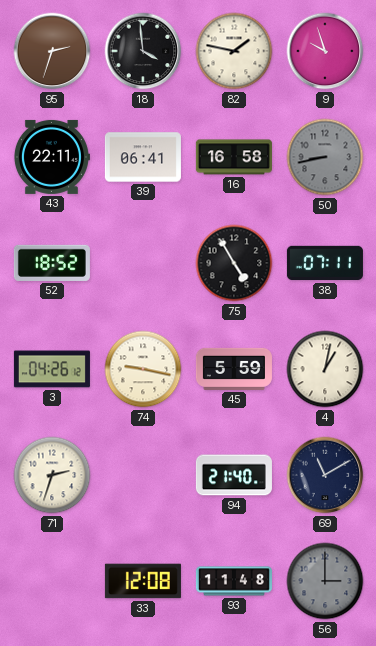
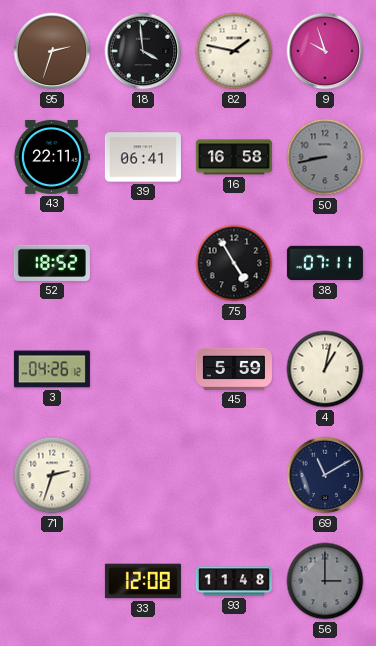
74: 9:17 -> none
94: 21:40 -> none
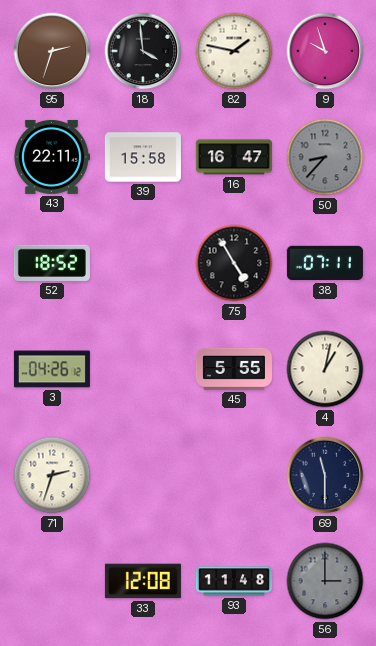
39: 06:41 -> 15:58
16: 16:58 -> 16:47
50: 8:43 -> 8:37
45: 5:59 -> 5:55
69: 11:10 -> 11:30
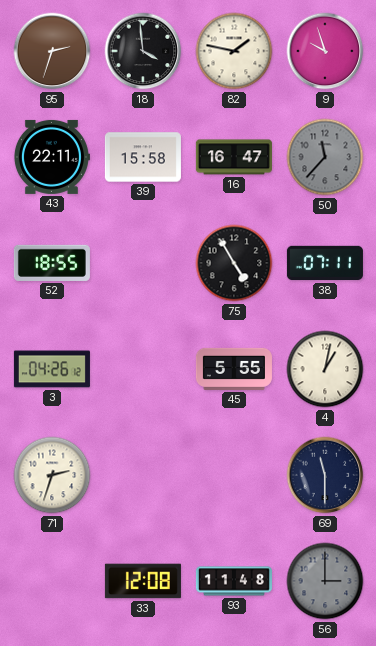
50: 8:37 -> 11:37
52: 18:52 -> 18:55
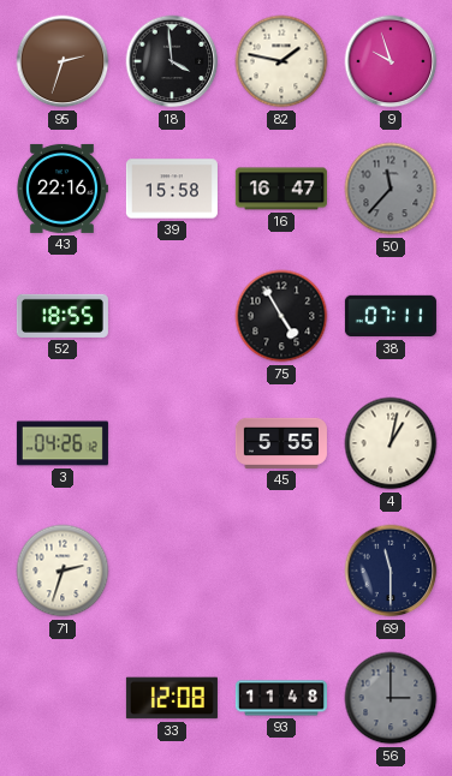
43: 22:11 -> 22:16
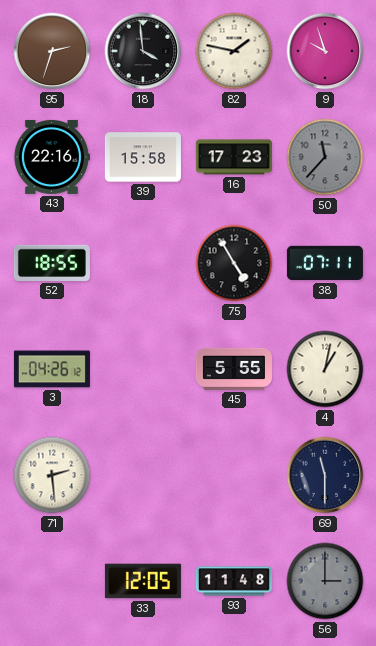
16: 16:47 -> 17:23
71: 2:33 -> 2:29
33: 12:08 -> 12:05
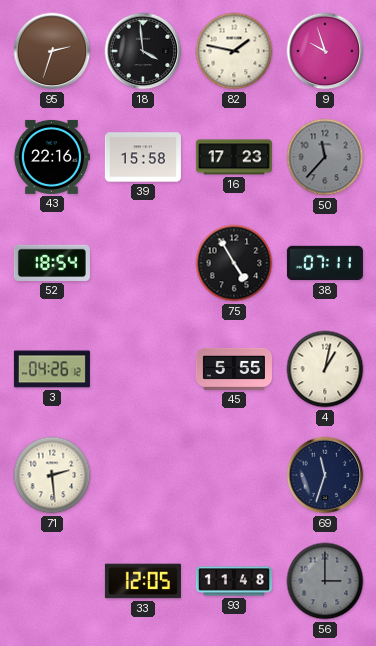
52: 18:55 -> 18:54
69: 11:30 -> 11:33
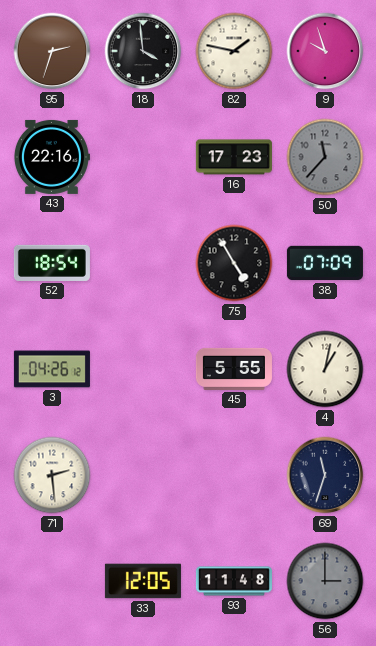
39: 15:58 -> none
38: 07:11 -> 07:09
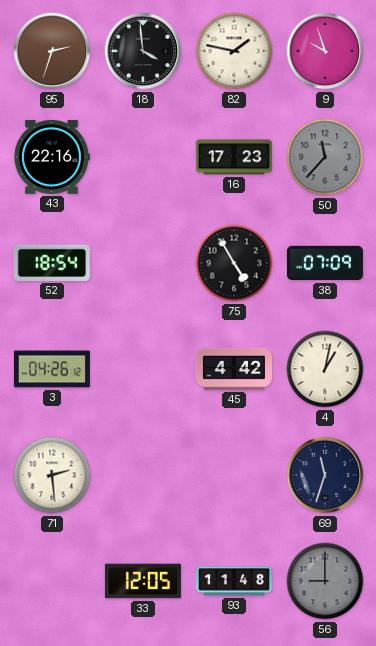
45: 5:55 -> 4:42
56: 3:00 -> 9:00
